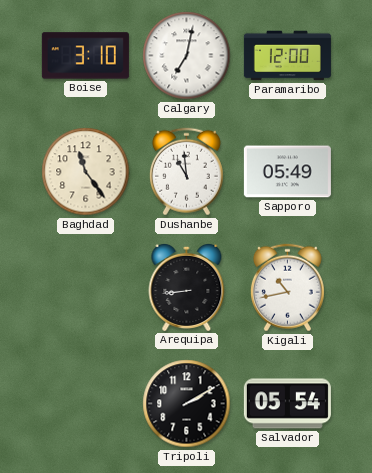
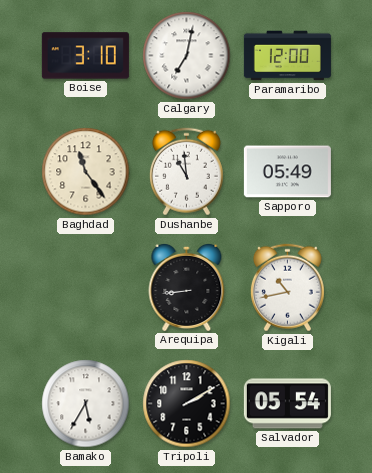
Bamako: none -> 5:35
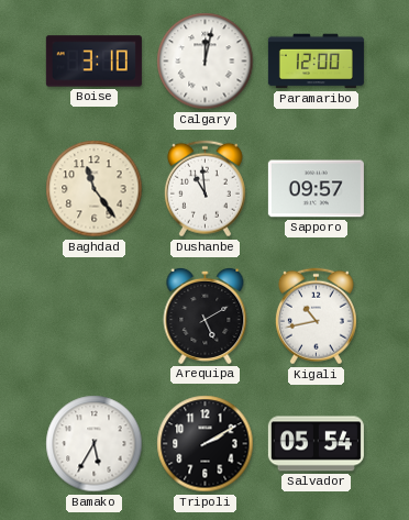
Calgary: 7:02 -> 12:02
Sapporo: 05:49 -> 09:57
Arequipa: 8:44 -> 5:10
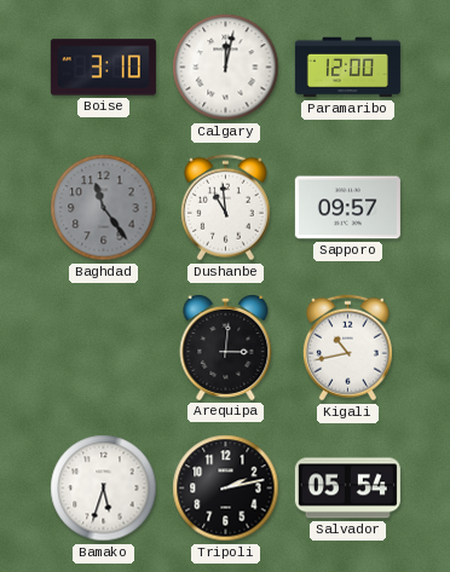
Baghdad dial: cream -> grey
Arequipa: 5:10 -> 3:01
Bamako: 5:35 -> 5:33
Tripoli: 2:10 -> 2:13
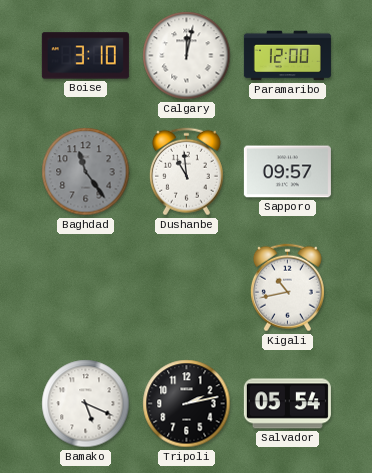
Arequipa: 3:01 -> none
Bamako: 5:33 -> 5:19
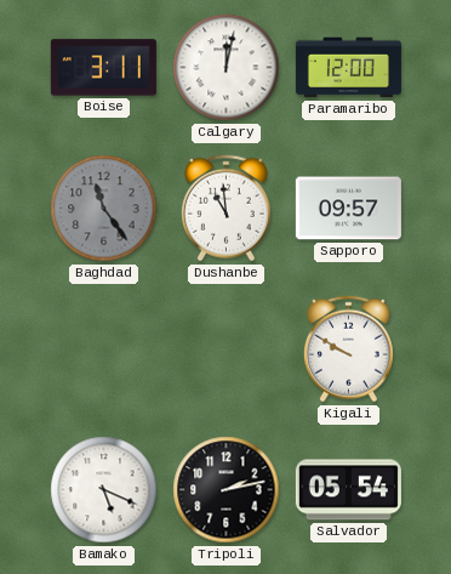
Boise: 3:10 -> 3:11
Kigali: 10:43 -> 9:50
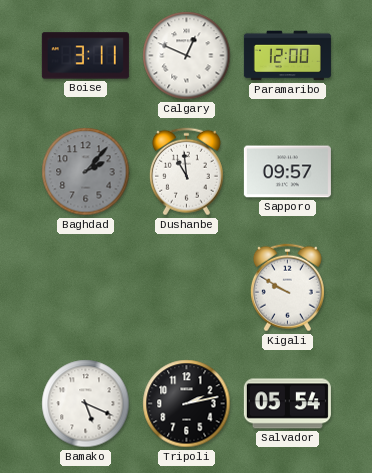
Calgary: 12:02 -> 12:49
Baghdad: 11:24 -> 2:07
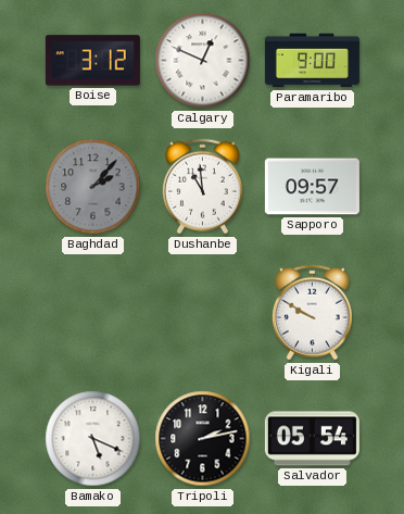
Boise: 3:11 -> 3:12
Paramaribo: 12:00 -> 9:00
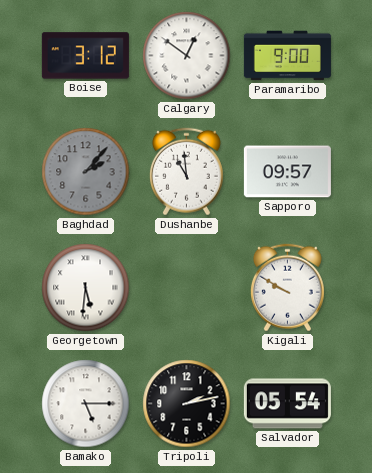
Calgary: 12:49 -> 12:51
Georgetown: none -> 5:31
Bamako: 5:19 -> 5:15
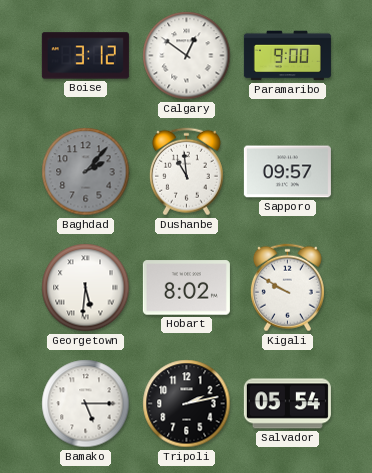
Hobart: none -> 8:02
